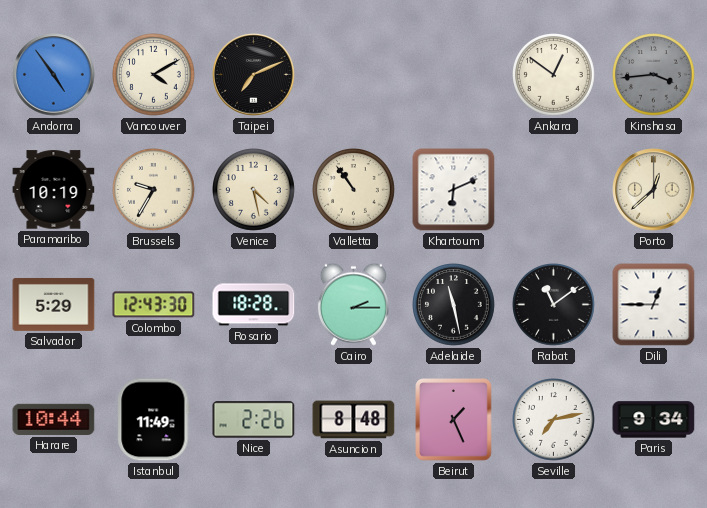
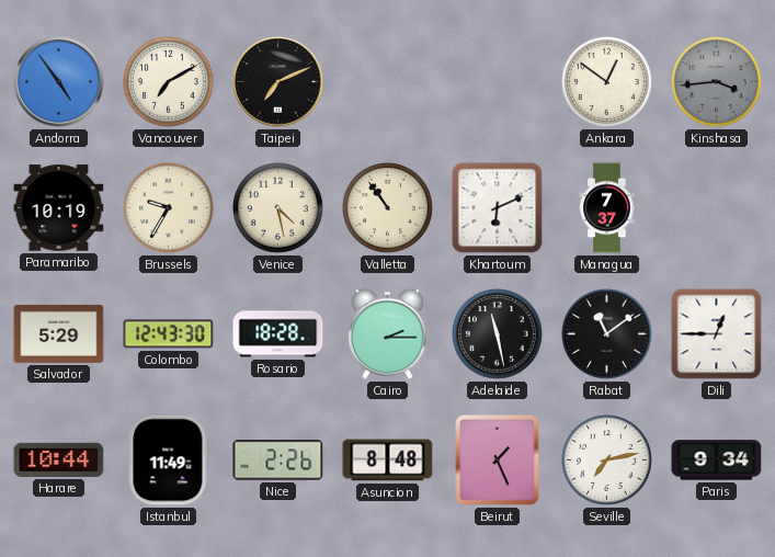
Vancouver: 4:10 -> 7:10
Managua: none -> 7:37
Porto: 12:38 -> none
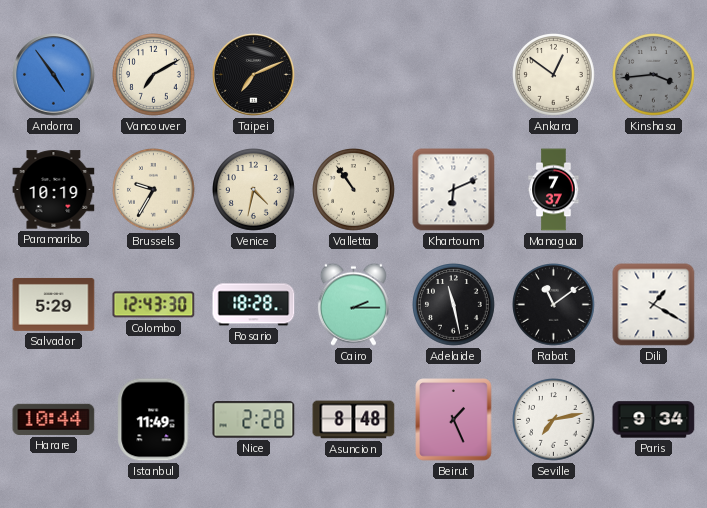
Venice: 4:28 -> 4:32
Dili: 12:45 -> 1:20
Nice: 2:26 -> 2:28
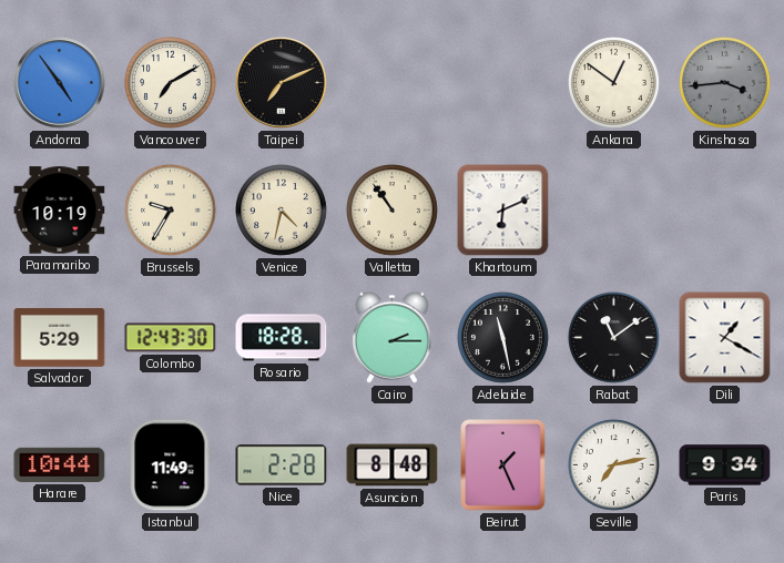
Managua: 7:37 -> none
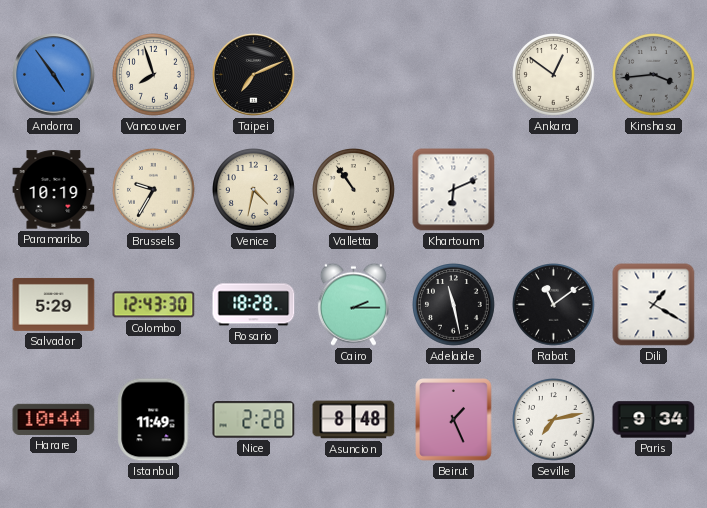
Vancouver: 7:10 -> 7:57
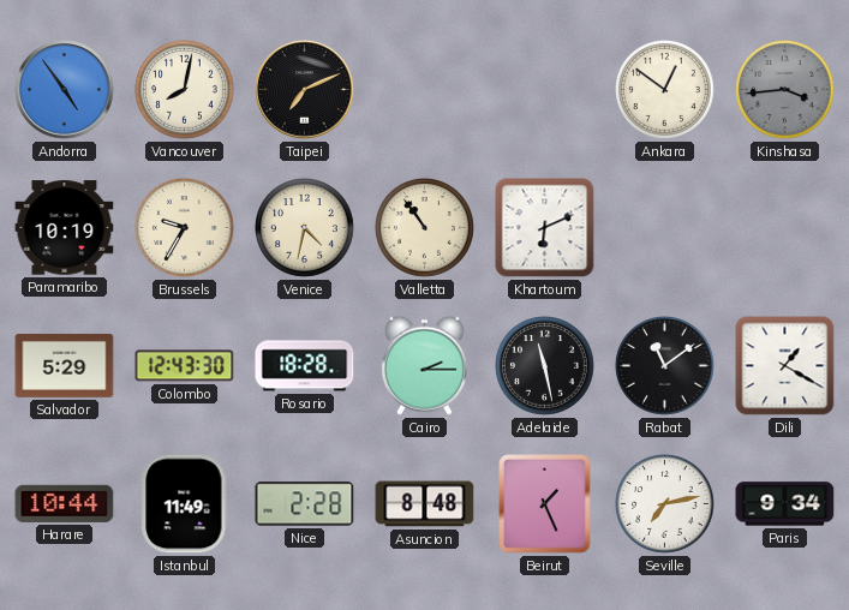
Vancouver: 7:57 -> 8:02
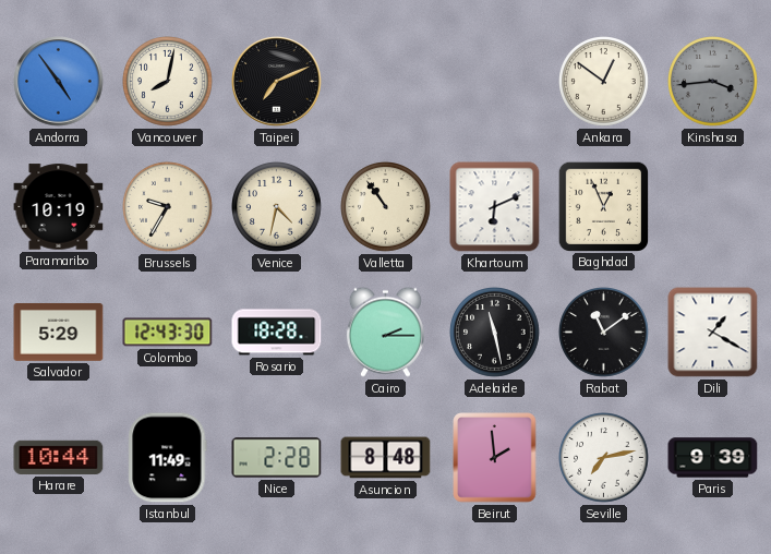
Baghdad: none -> 12:56
Beirut: 1:26 -> 1:59
Paris: 9:34 -> 9:39
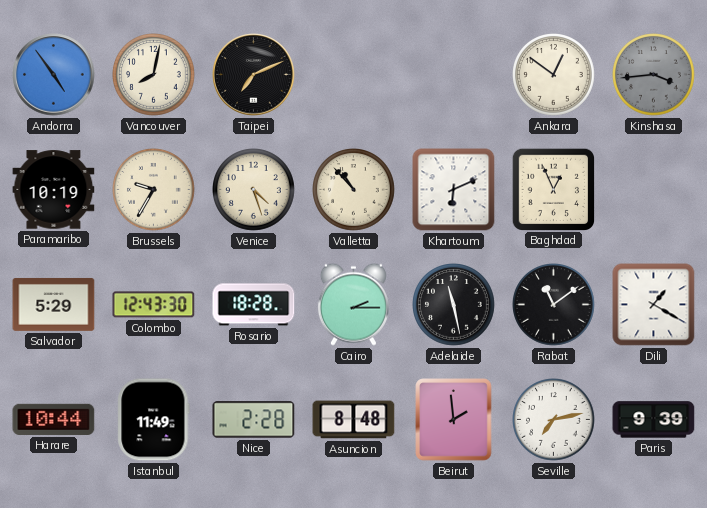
Venice: 4:32 -> 4:27
Valletta: 10:54 -> 10:53
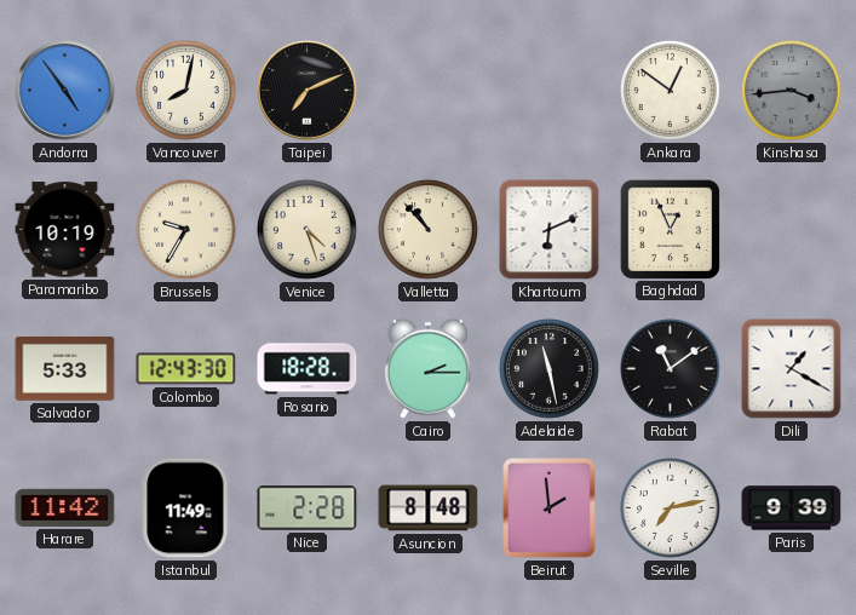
Salvador: 5:29 -> 5:33
Harare: 10:44 -> 11:42
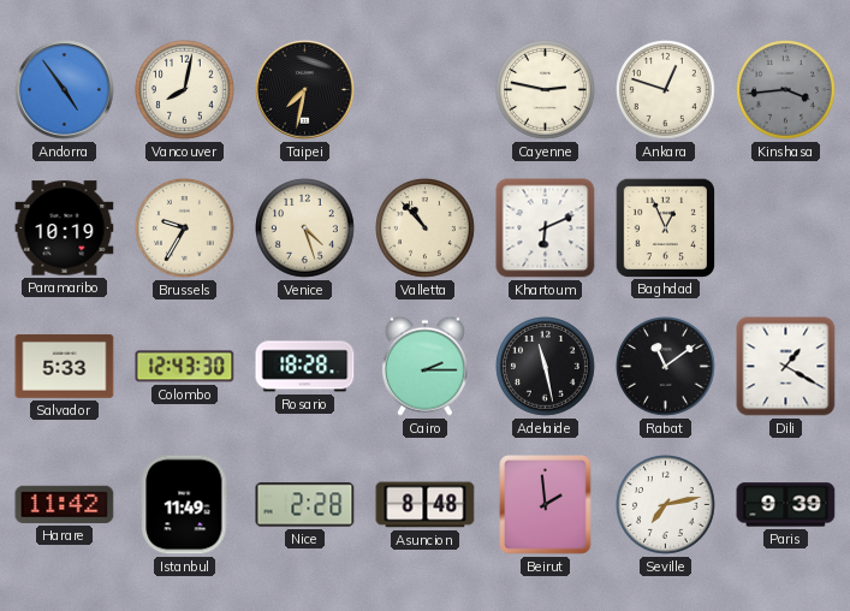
Taipei: 7:11 -> 7:32
Cayenne: none -> 2:47
Ankara: 12:51 -> 12:48
